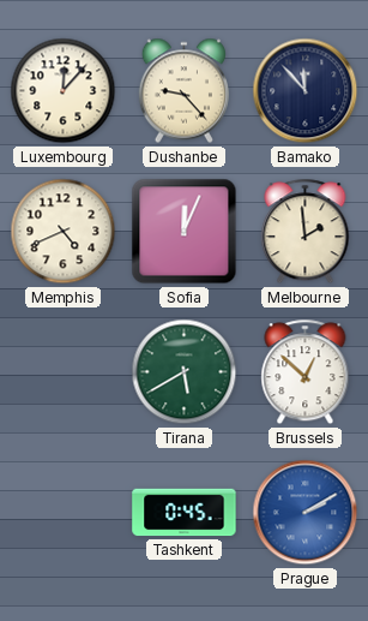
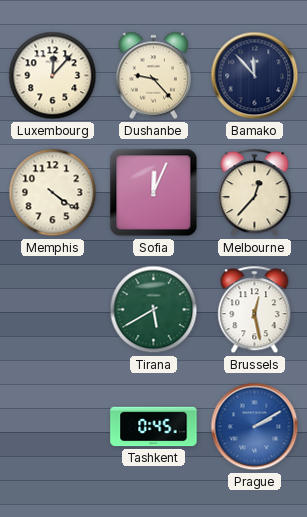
Memphis: 4:41 -> 4:21
Melbourne: 1:59 -> 12:37
Brussels: 12:52 -> 12:28
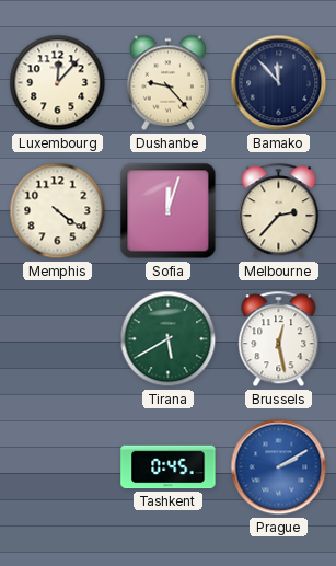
Sofia: 12:04 -> 12:03
Melbourne: 12:37 -> 2:37
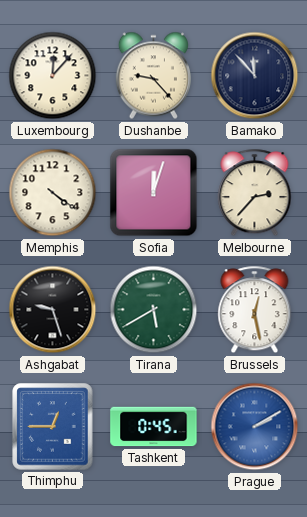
Ashgabat: none -> 9:27
Thimphu: none -> 12:45
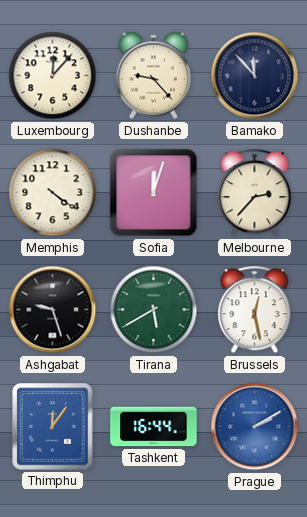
Thimphu: 12:45 -> 12:06
Tashkent: 0:45 -> 16:44
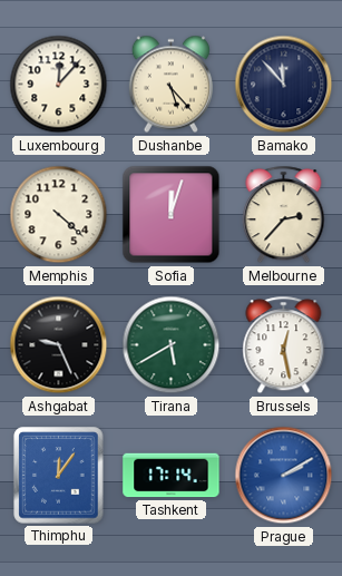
Dushanbe: 9:23 -> 5:23
Memphis: 4:21 -> 4:22
Ashgabat: 9:27 -> 9:26
Tashkent: 16:44 -> 17:14
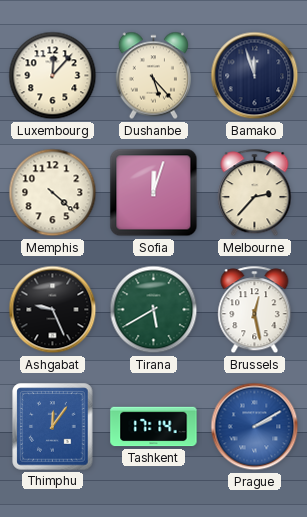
Bamako: 11:53 -> 11:57
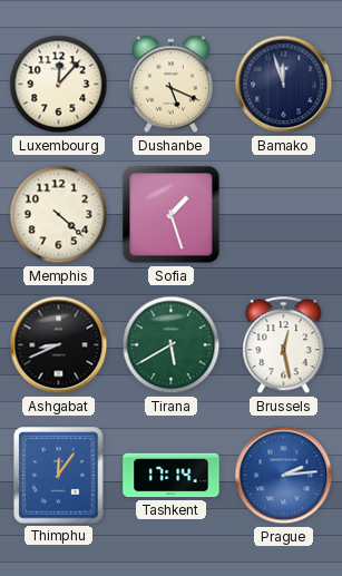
Dushanbe: 5:23 -> 5:19
Sofia: 12:03 -> 1:27
Melbourne: 2:37 -> none
Ashgabat: 9:26 -> 8:41
Prague: 2:10 -> 2:14
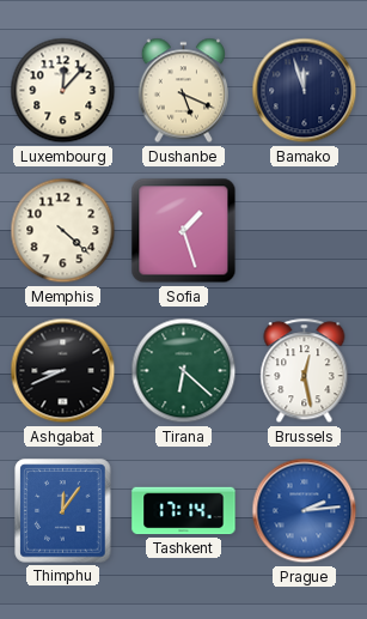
Tirana: 5:40 -> 6:22
